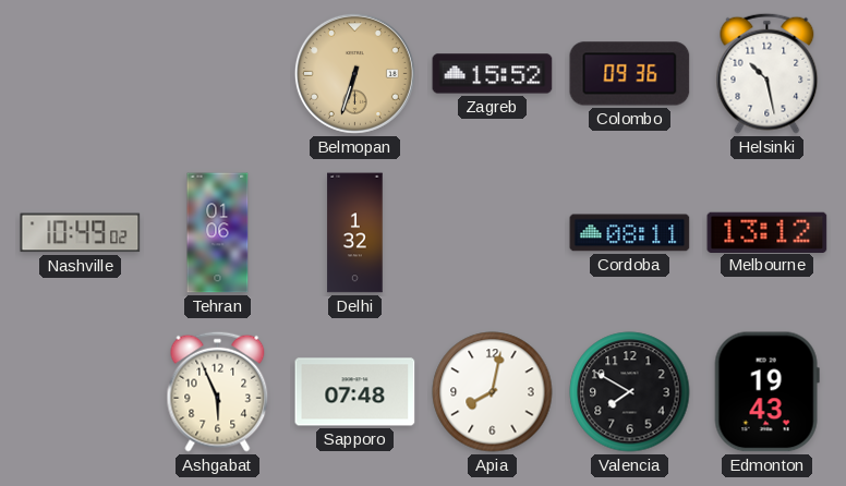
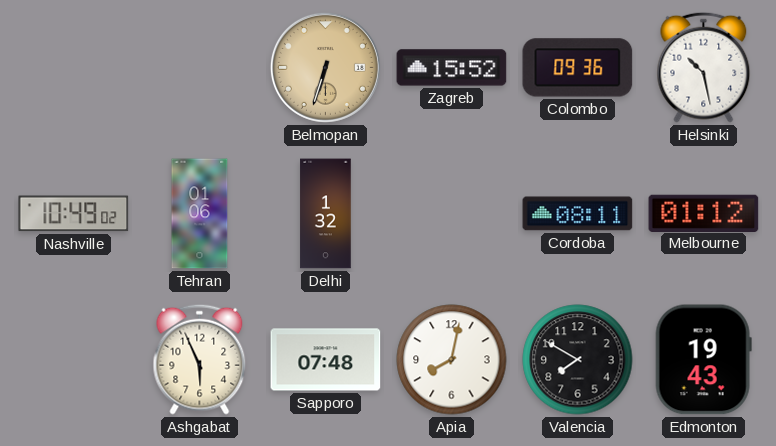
Melbourne: 13:12 -> 01:12
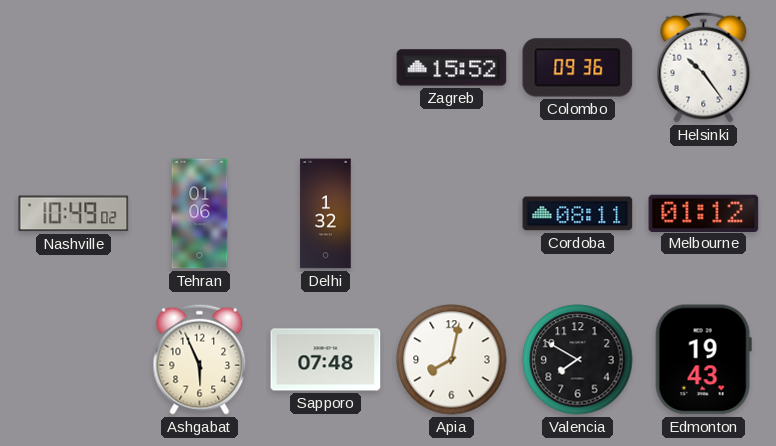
Belmopan: 6:33 -> none
Helsinki: 10:28 -> 10:24
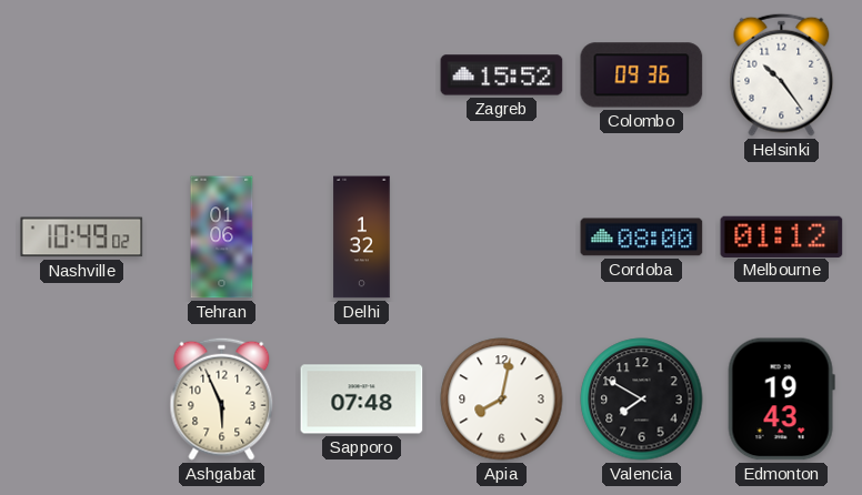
Cordoba: 08:11 -> 08:00
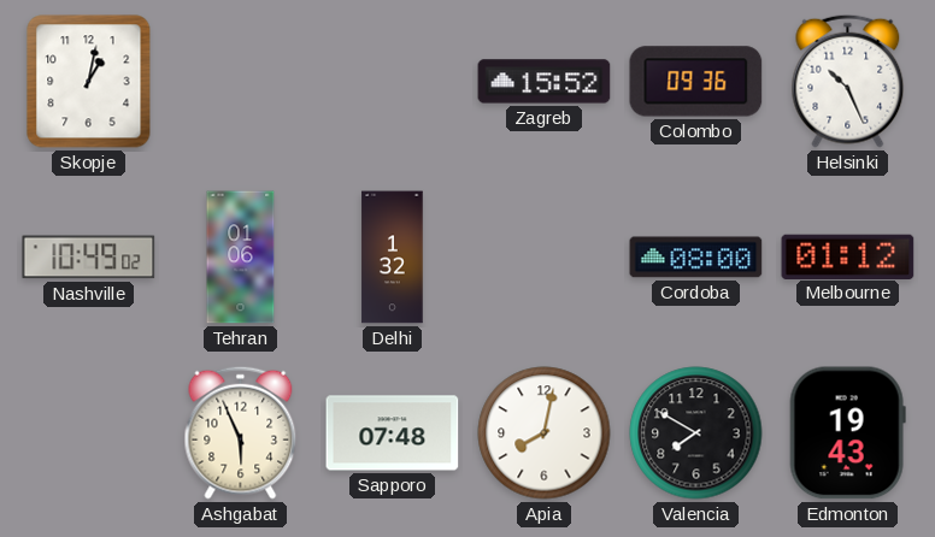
Skopje: none -> 1:02
Helsinki: 10:24 -> 10:26
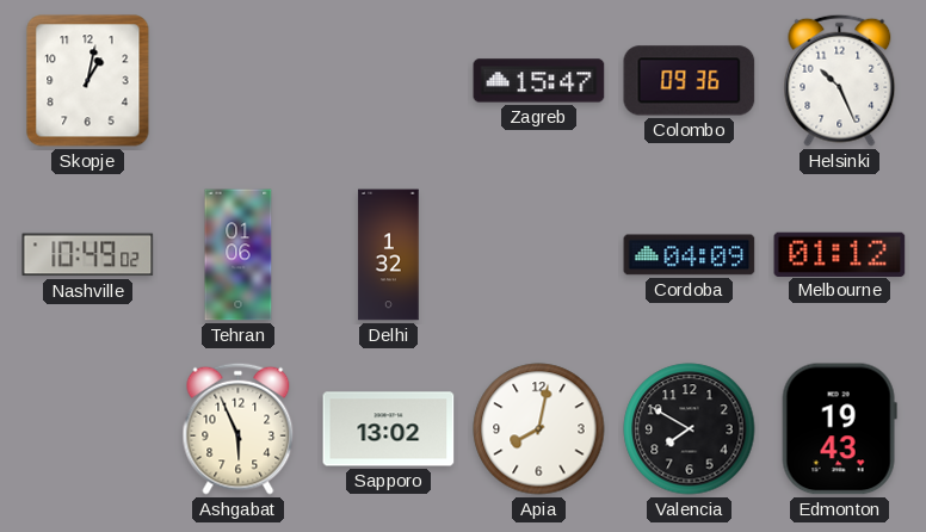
Zagreb: 15:52 -> 15:47
Cordoba: 08:00 -> 04:09
Sapporo: 07:48 -> 13:02
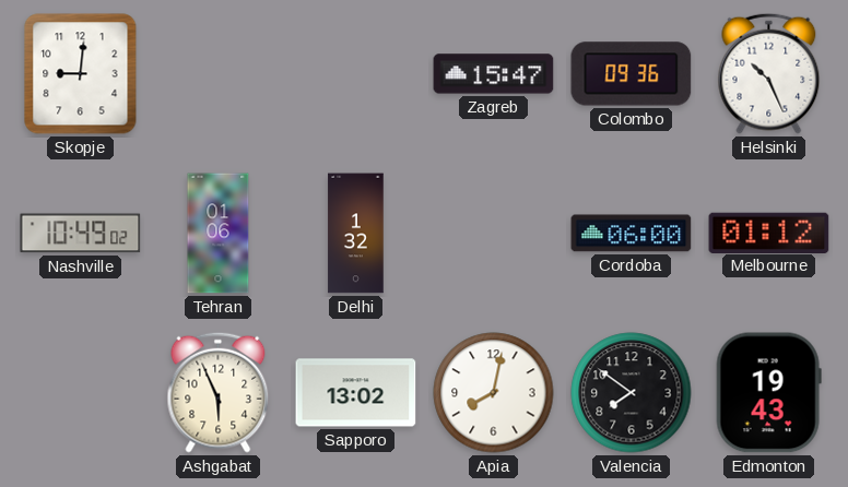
Skopje: 1:02 -> 9:01
Cordoba: 04:09 -> 06:00
Valencia: 7:50 -> 7:51
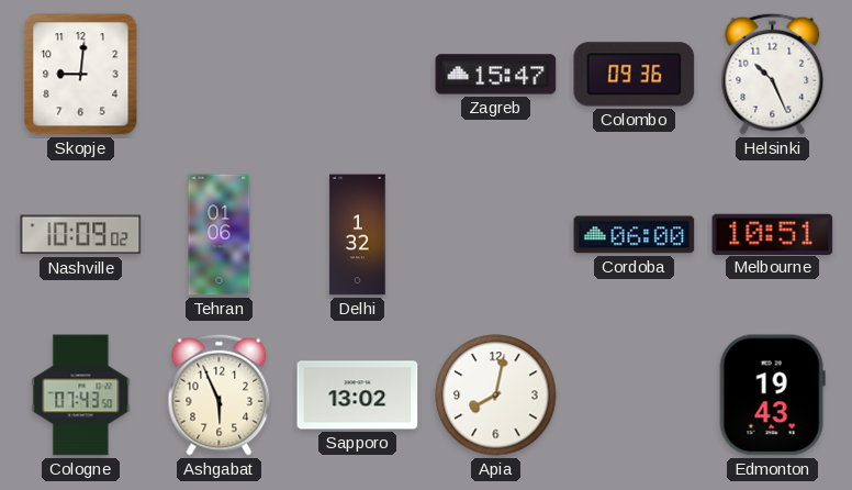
Nashville: 10:49 -> 10:09
Melbourne: 01:12 -> 10:51
Cologne: none -> 07:43
Valencia: 7:51 -> none
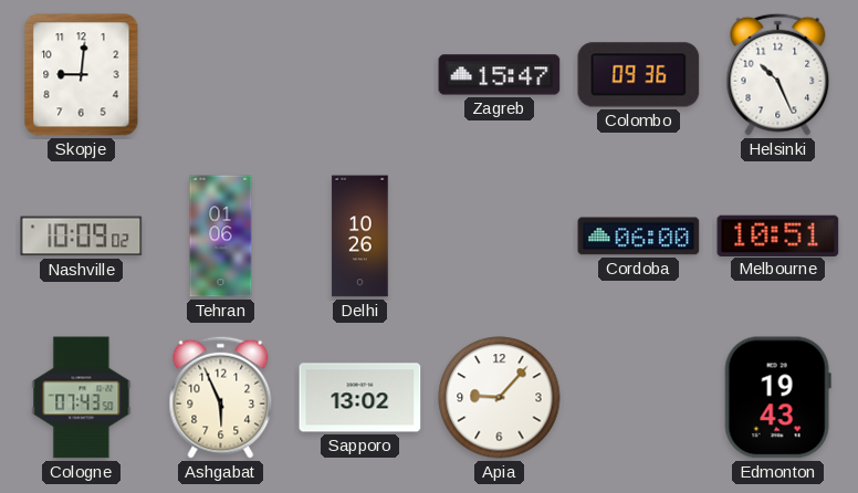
Delhi: 1:32 -> 10:26
Apia: 8:02 -> 9:07
